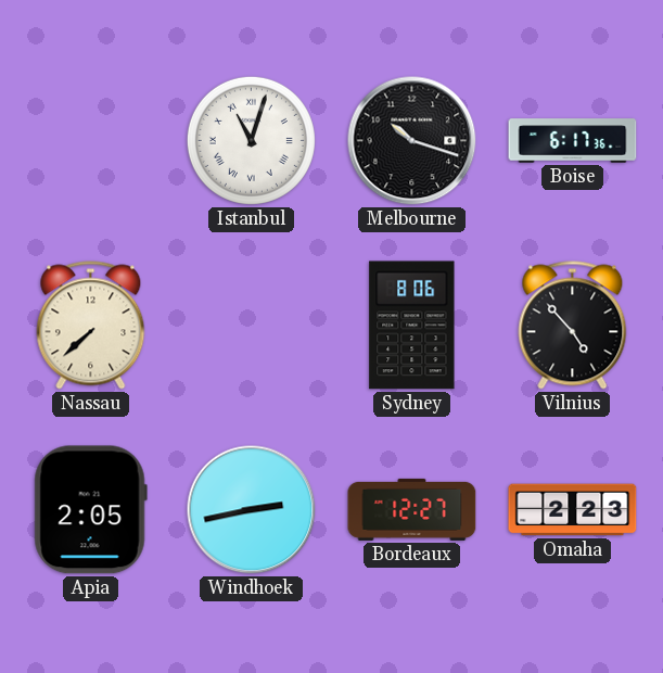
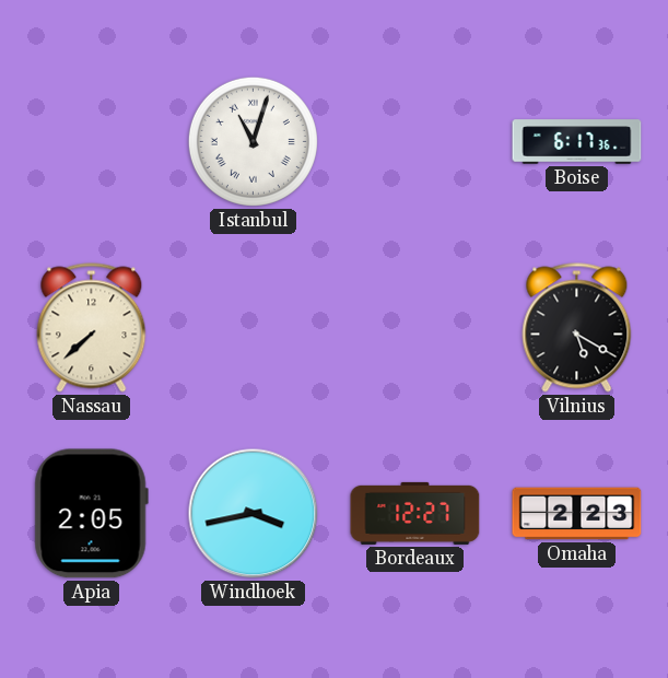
Melbourne: 10:18 -> none
Sydney: 8:06 -> none
Vilnius: 4:53 -> 5:20
Windhoek: 2:43 -> 3:43
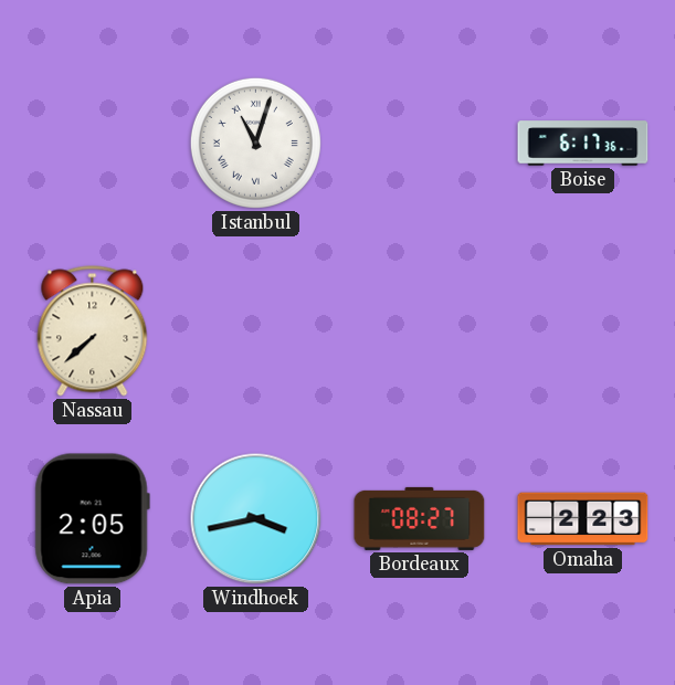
Vilnius: 5:20 -> none
Bordeaux: 12:27 -> 08:27
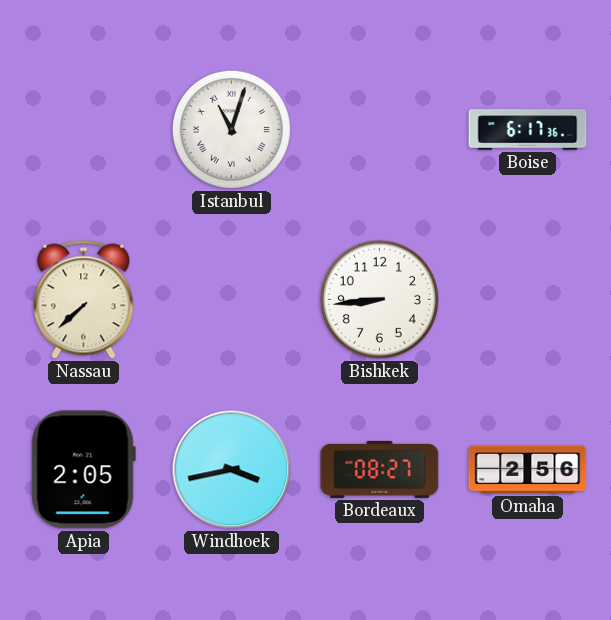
Bishkek: none -> 8:44
Omaha: 2:23 -> 2:56
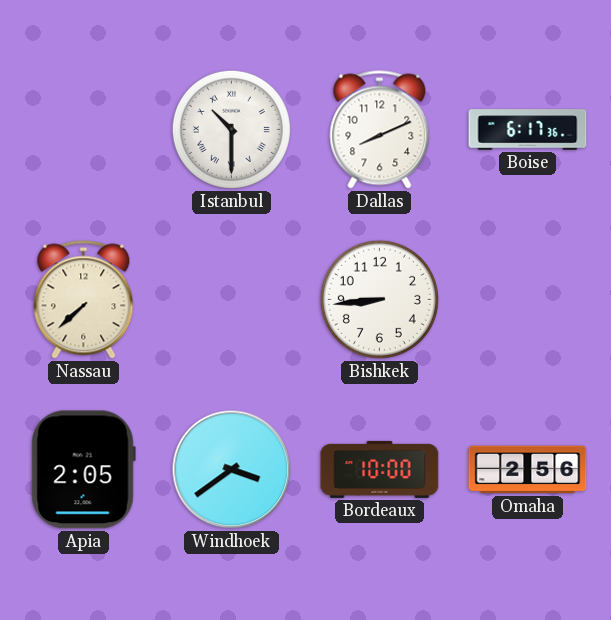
Istanbul: 11:03 -> 10:30
Dallas: none -> 8:11
Windhoek: 3:43 -> 3:39
Bordeaux: 08:27 -> 10:00
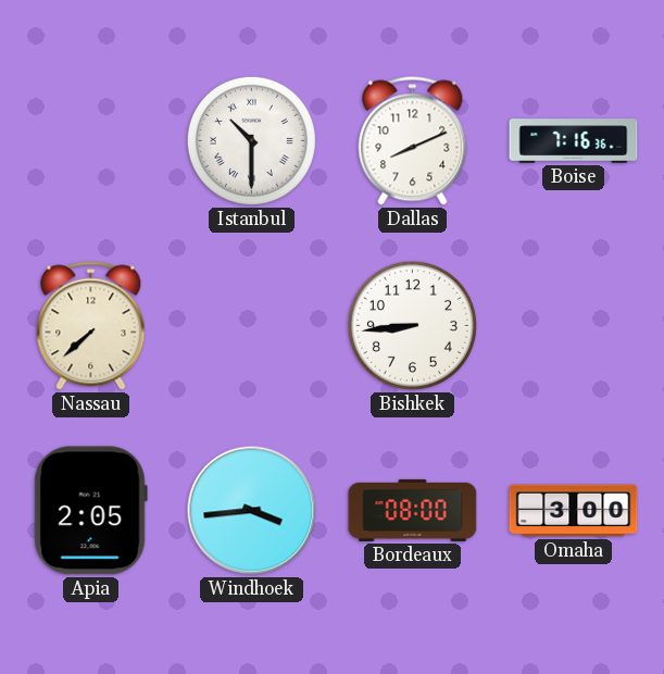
Boise: 6:17 -> 7:16
Windhoek: 3:39 -> 3:44
Bordeaux: 10:00 -> 08:00
Omaha: 2:56 -> 3:00
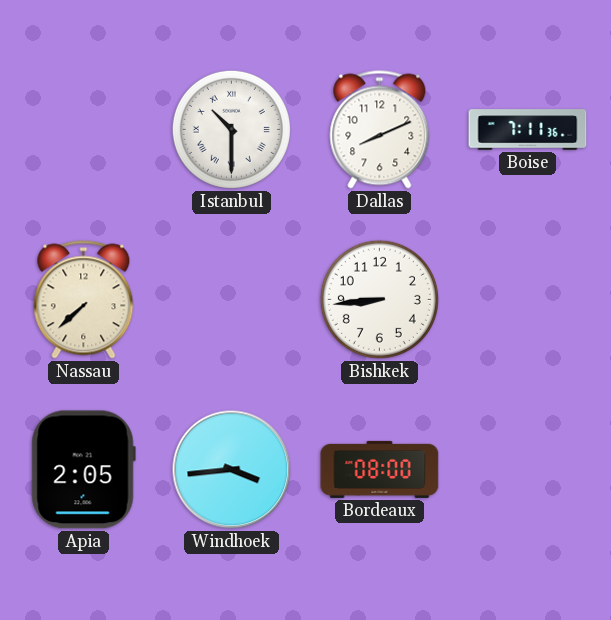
Boise: 7:16 -> 7:11
Omaha: 3:00 -> none
